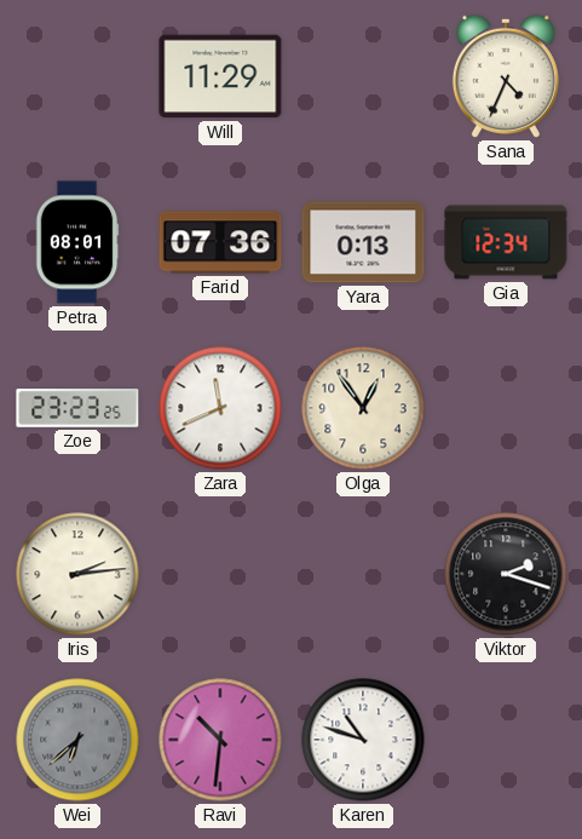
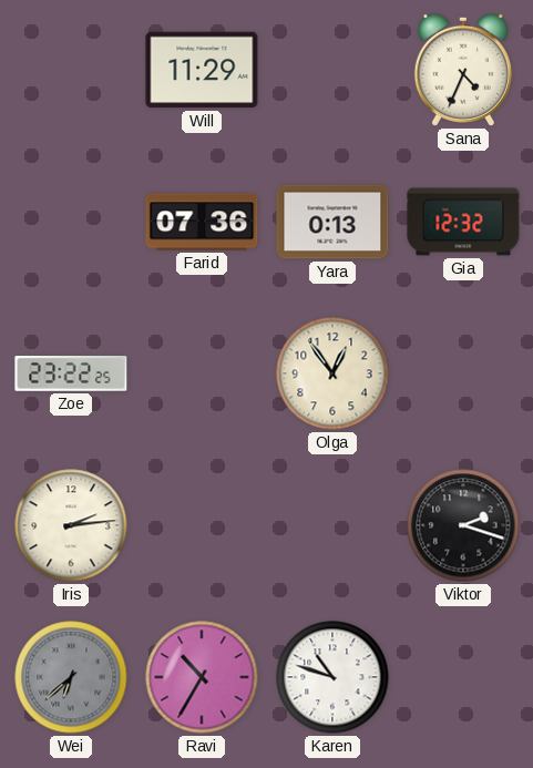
Petra: 08:01 -> none
Gia: 12:34 -> 12:32
Zoe: 23:23 -> 23:22
Zara: 11:41 -> none
Ravi: 10:31 -> 10:35
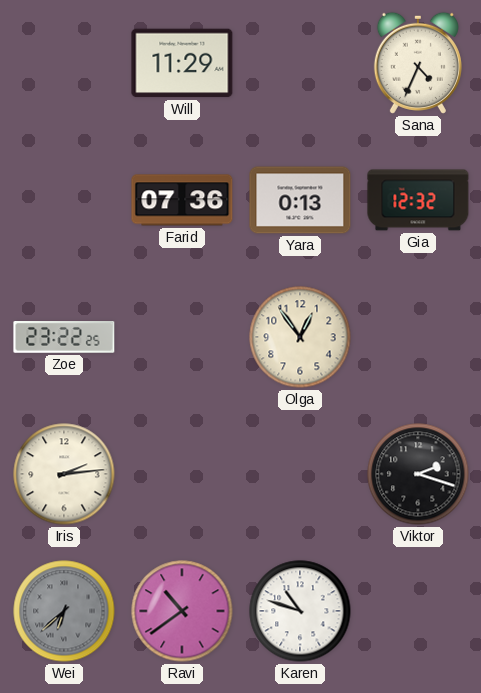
Ravi: 10:35 -> 10:39
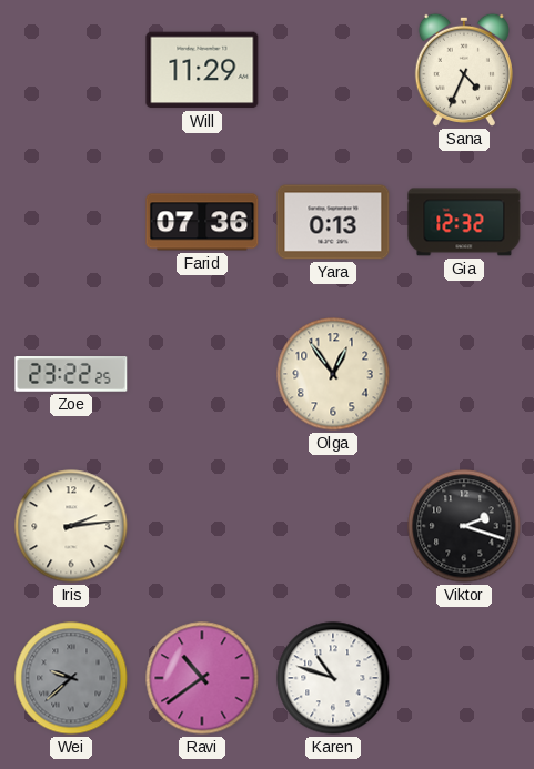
Wei: 6:38 -> 9:38
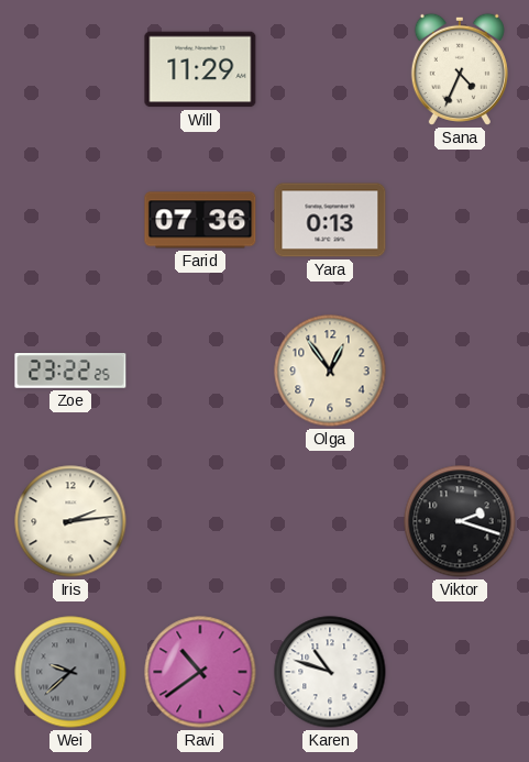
Gia: 12:32 -> none
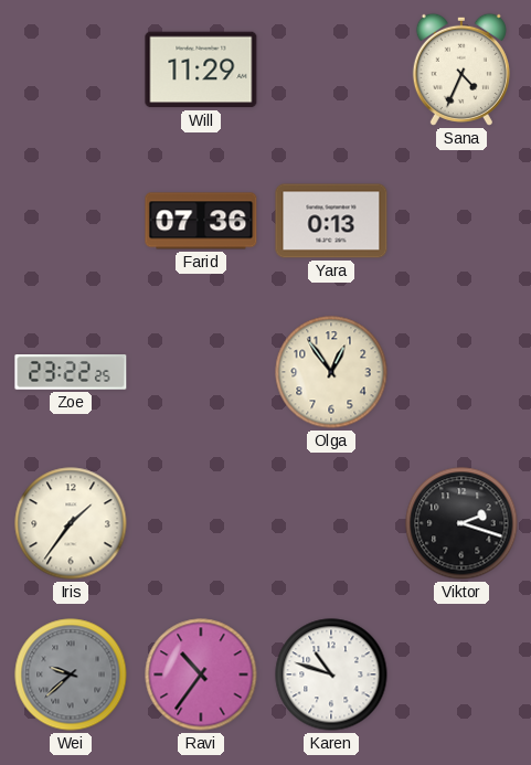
Iris: 2:14 -> 1:36
Ravi: 10:39 -> 10:36
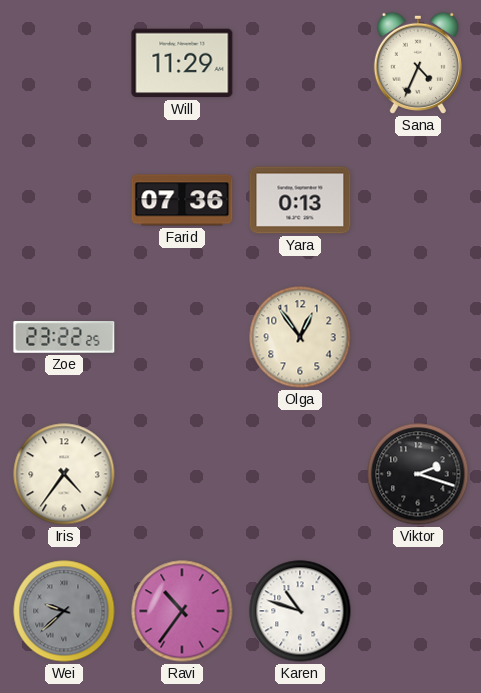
Iris: 1:36 -> 4:36
